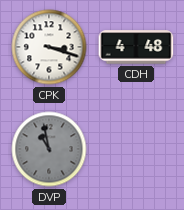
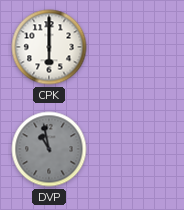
CPK: 3:18 -> 6:00
CDH: 4:48 -> none
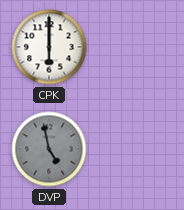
DVP: 10:58 -> 4:58
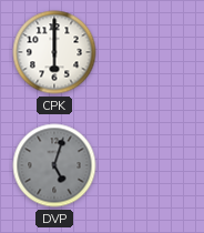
DVP: 4:58 -> 5:03
